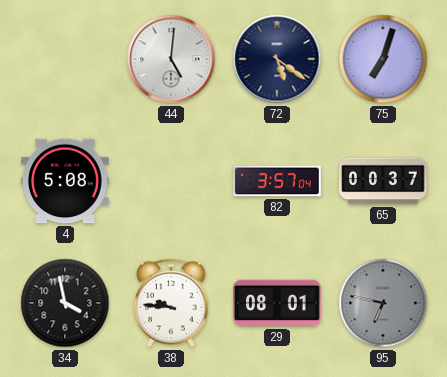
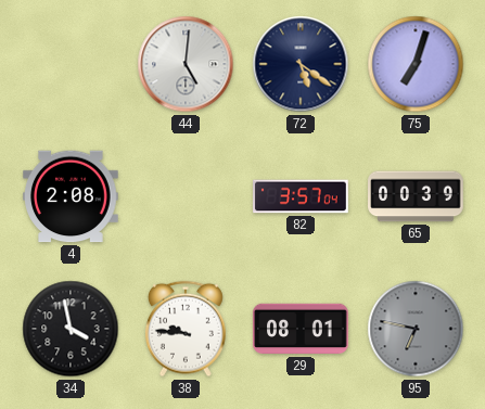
4: 5:08 -> 2:08
65: 00:37 -> 00:39
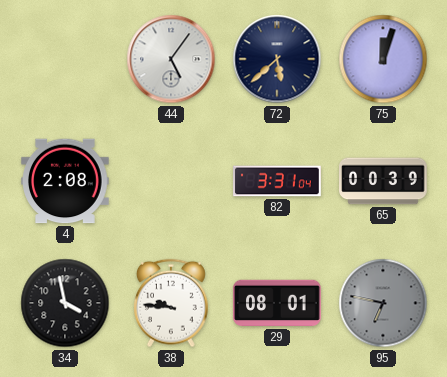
44: 5:01 -> 5:06
72: 5:21 -> 5:38
75: 7:03 -> 12:03
82: 3:57 -> 3:31
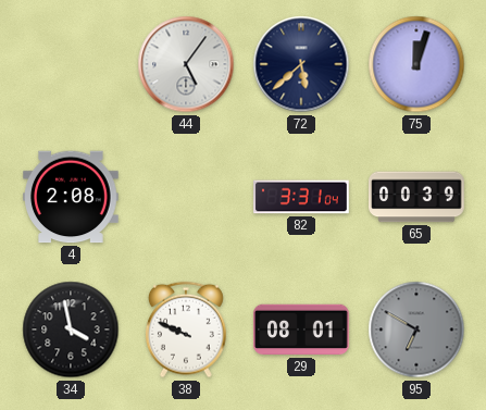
38: 9:46 -> 9:49
95: 6:47 -> 6:50
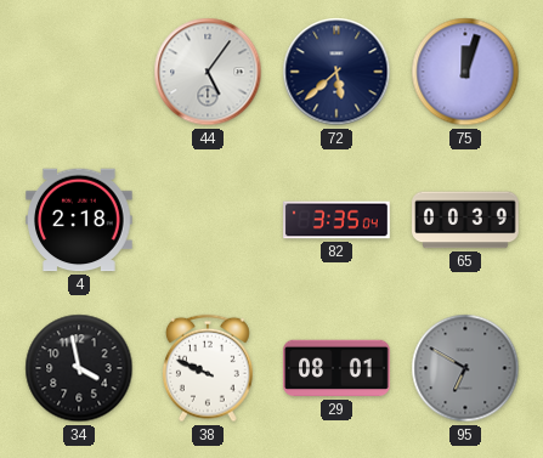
4: 2:08 -> 2:18
82: 3:31 -> 3:35
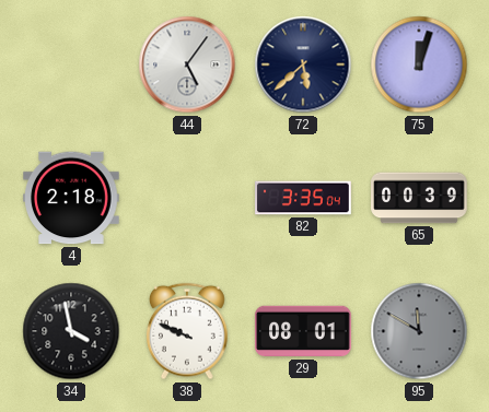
95: 6:50 -> 11:50
